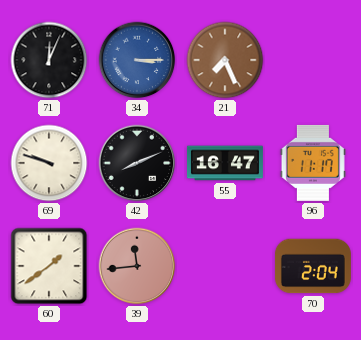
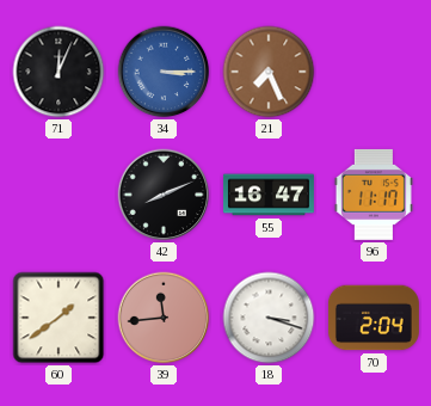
69: 9:48 -> none
18: none -> 3:18
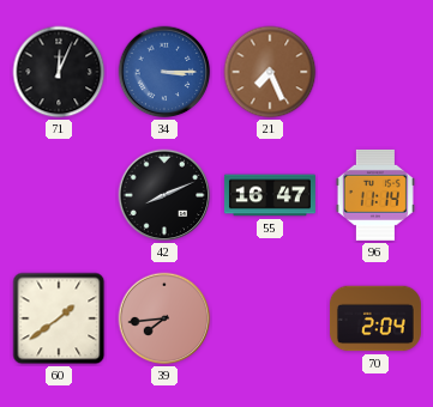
96: 11:17 -> 11:14
39: 11:44 -> 7:44
18: 3:18 -> none
